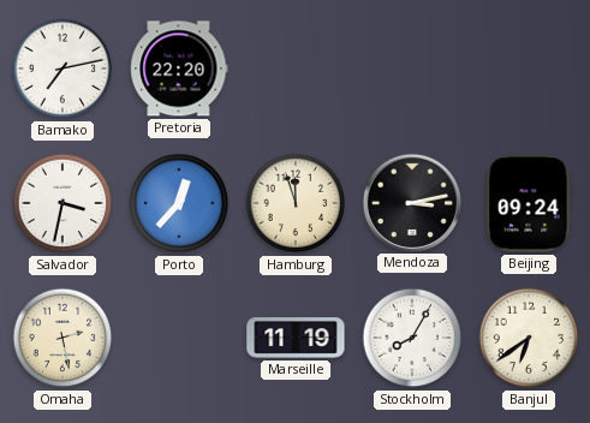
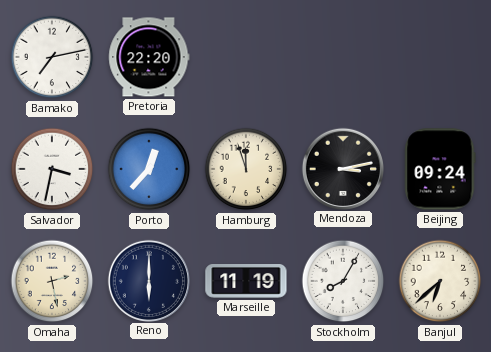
Reno: none -> 6:00
Banjul: 6:39 -> 6:38
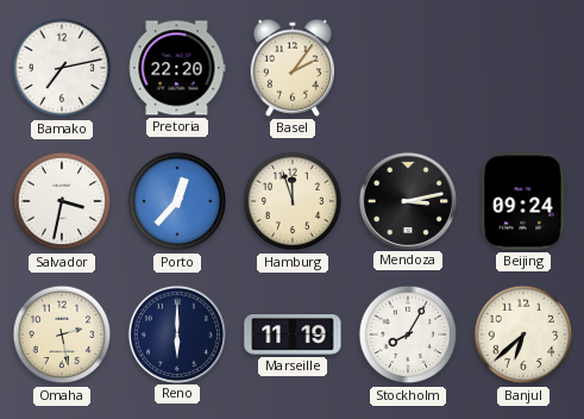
Basel: none -> 2:06
